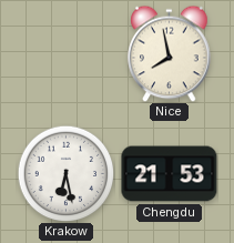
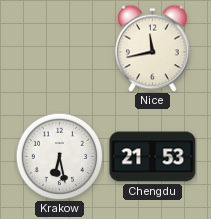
Nice: 7:58 -> 11:43
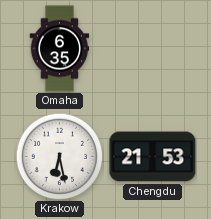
Omaha: none -> 6:35
Nice: 11:43 -> none
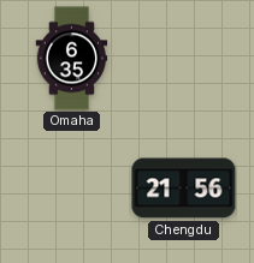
Krakow: 6:28 -> none
Chengdu: 21:53 -> 21:56
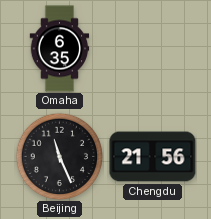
Beijing: none -> 11:26
